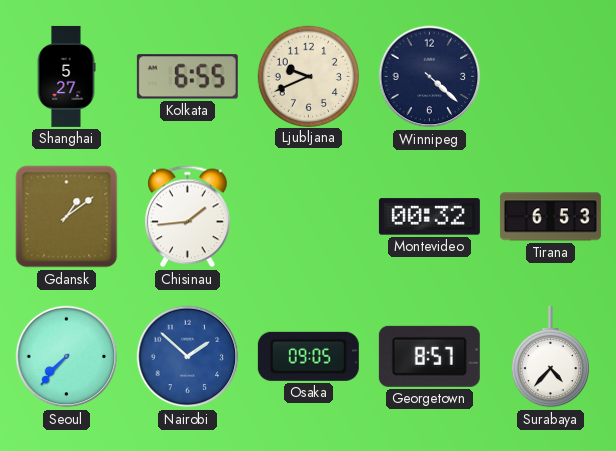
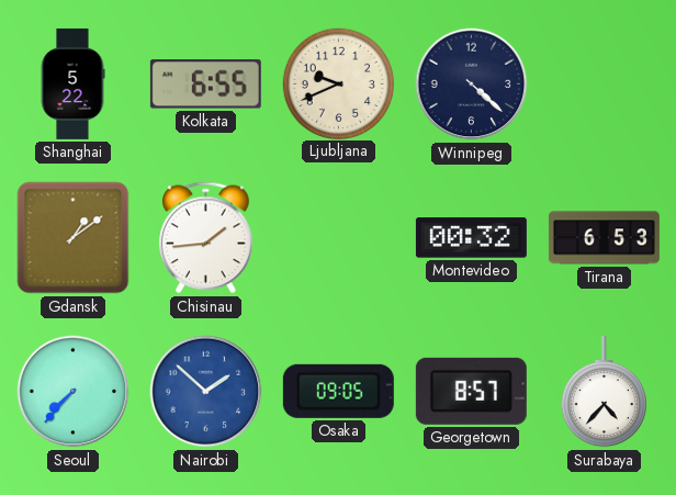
Shanghai: 5:27 -> 5:22
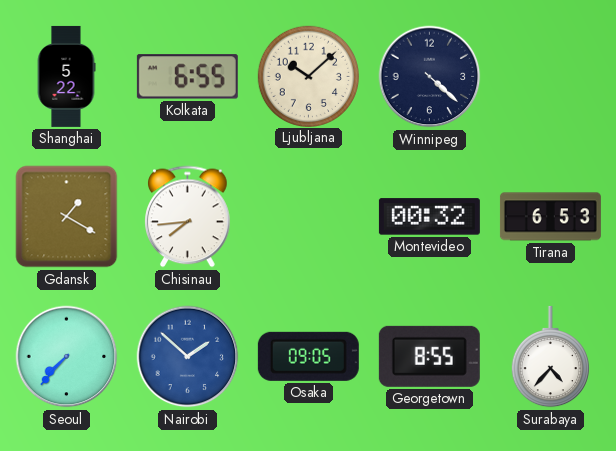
Ljubljana: 9:41 -> 10:08
Gdansk: 1:09 -> 1:20
Chisinau: 1:44 -> 7:44
Georgetown: 8:57 -> 8:55
